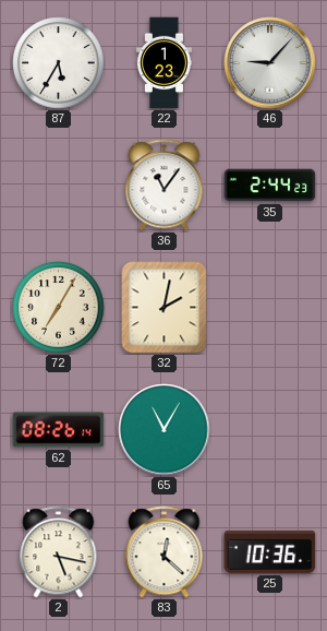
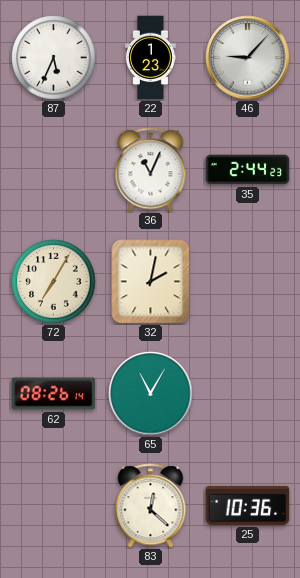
87: 5:35 -> 5:34
36: 11:06 -> 11:04
2: 5:17 -> none
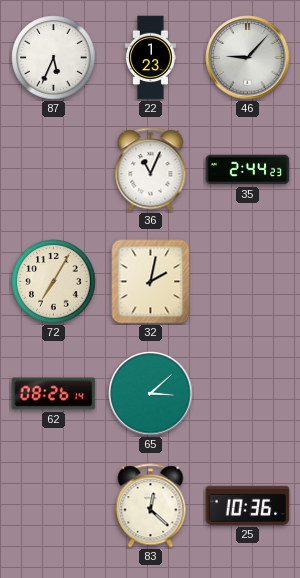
65: 11:05 -> 3:08
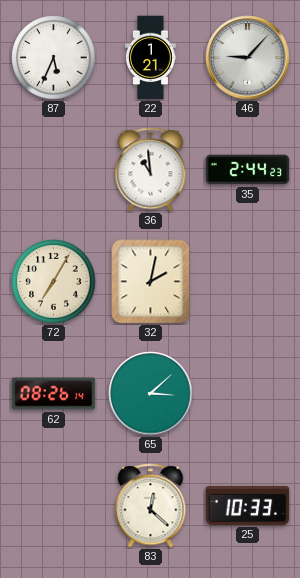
22: 1:23 -> 1:21
36: 11:04 -> 10:59
25: 10:36 -> 10:33
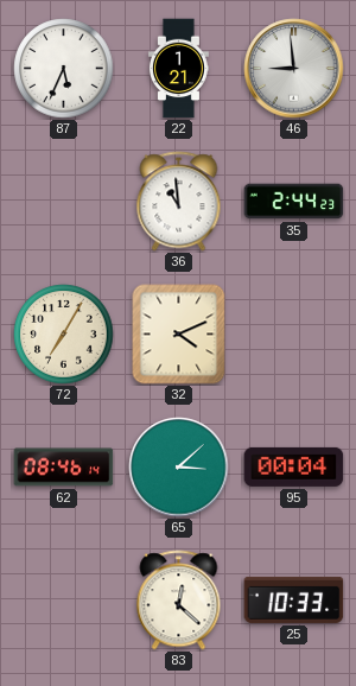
46: 9:07 -> 8:59
32: 2:02 -> 4:11
62: 08:26 -> 08:46
95: none -> 00:04
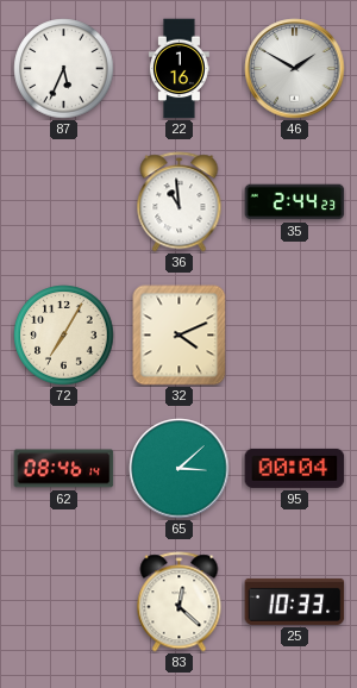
22: 1:21 -> 1:16
46: 8:59 -> 1:50
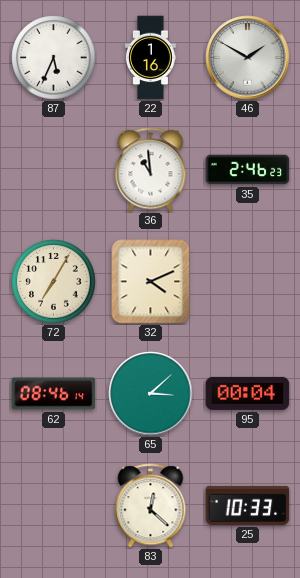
35: 2:44 -> 2:46
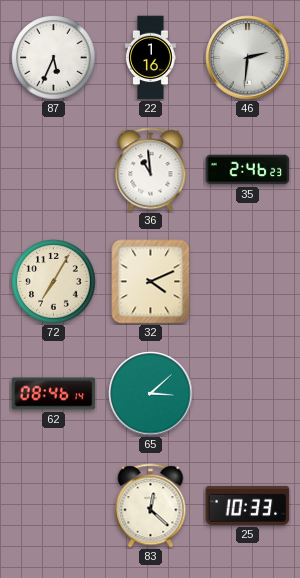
46: 1:50 -> 2:31
95: 00:04 -> none
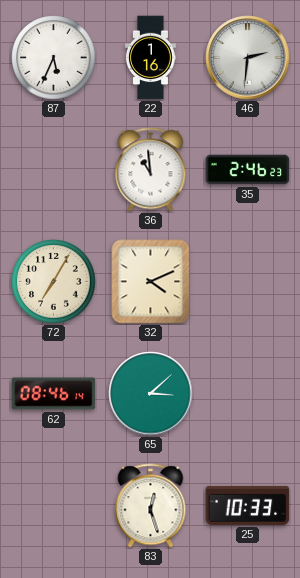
83: 12:22 -> 12:27
